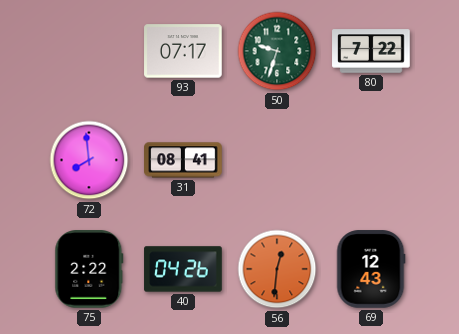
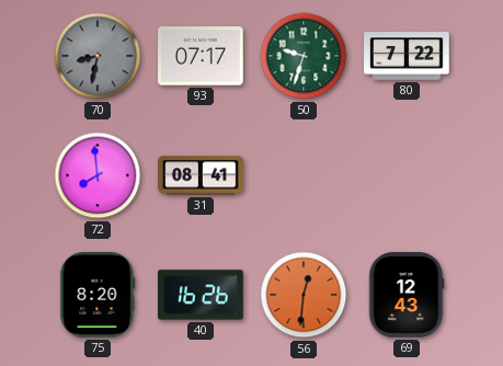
70: none -> 8:32
75: 2:22 -> 8:20
40: 04:26 -> 16:26
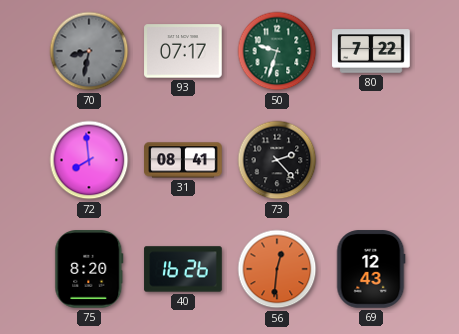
73: none -> 2:23
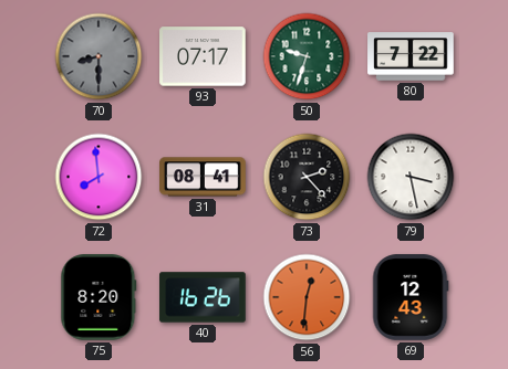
70: 8:32 -> 8:30
79: none -> 3:28
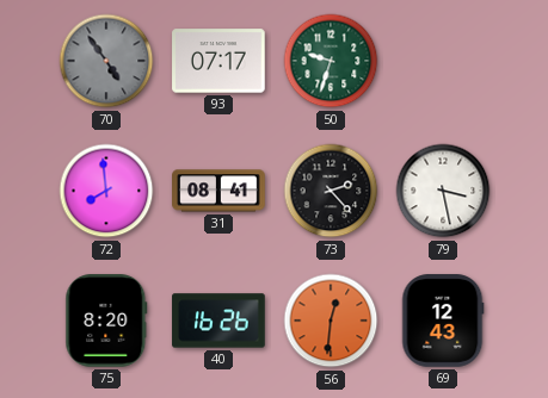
70: 8:30 -> 4:54
80: 7:22 -> none
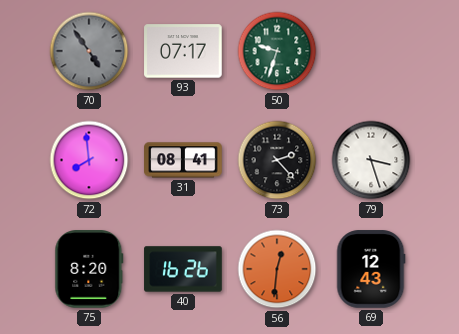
79: 3:28 -> 3:27
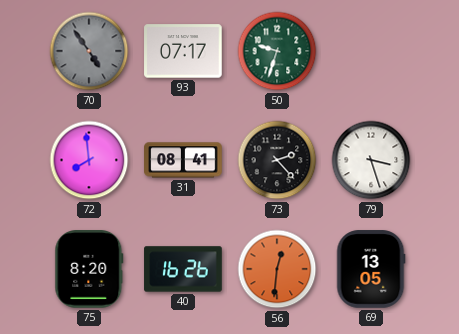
69: 12:43 -> 13:05
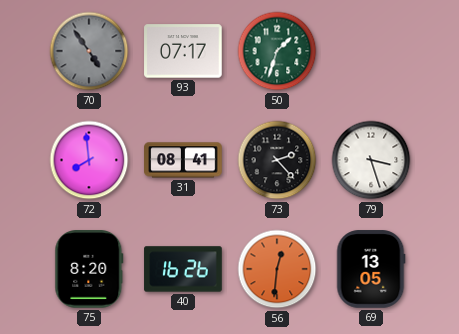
50: 9:33 -> 1:33
